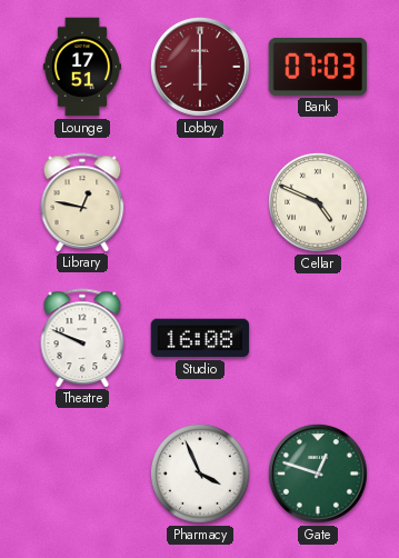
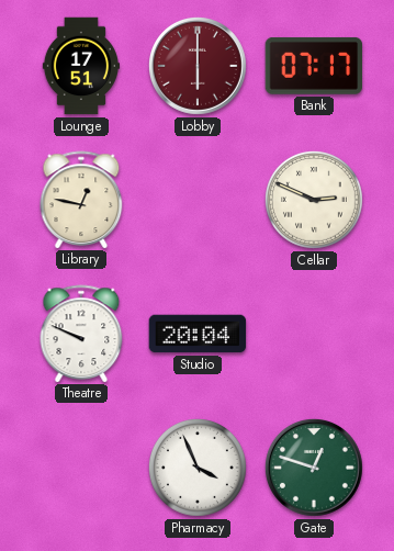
Bank: 07:03 -> 07:17
Cellar: 4:49 -> 2:49
Studio: 16:08 -> 20:04
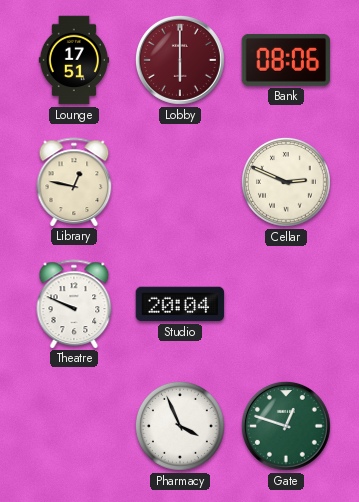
Bank: 07:17 -> 08:06
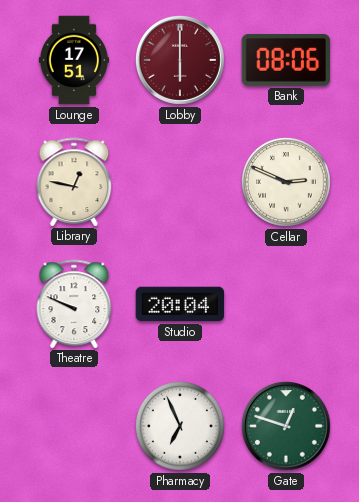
Pharmacy: 3:56 -> 6:56
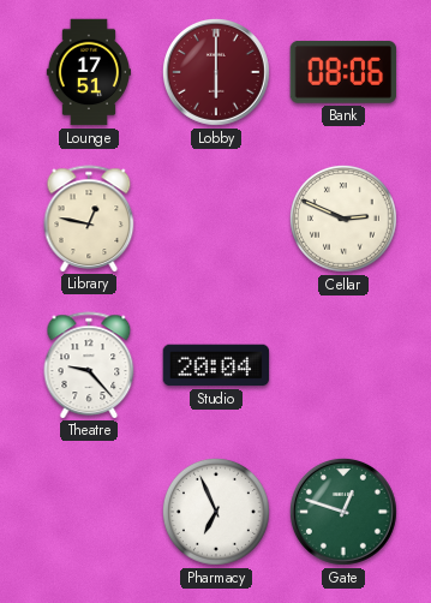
Theatre: 9:49 -> 9:23
